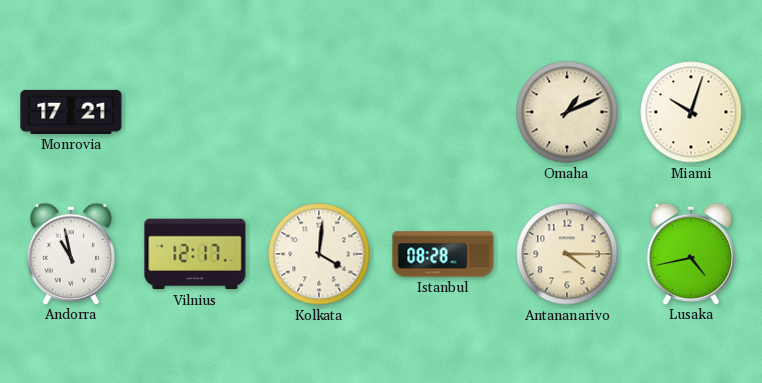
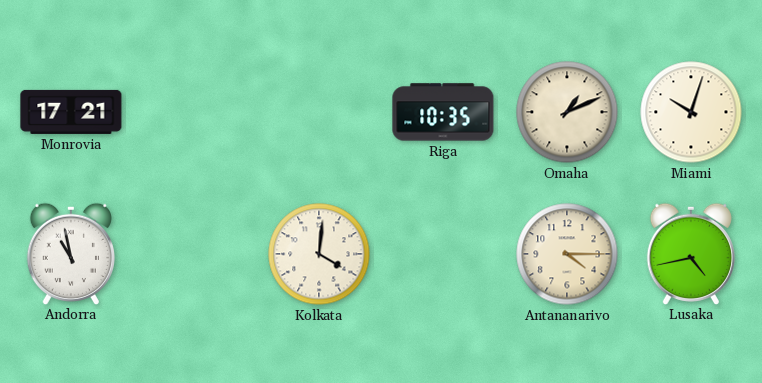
Riga: none -> 10:35
Vilnius: 12:17 -> none
Istanbul: 08:28 -> none
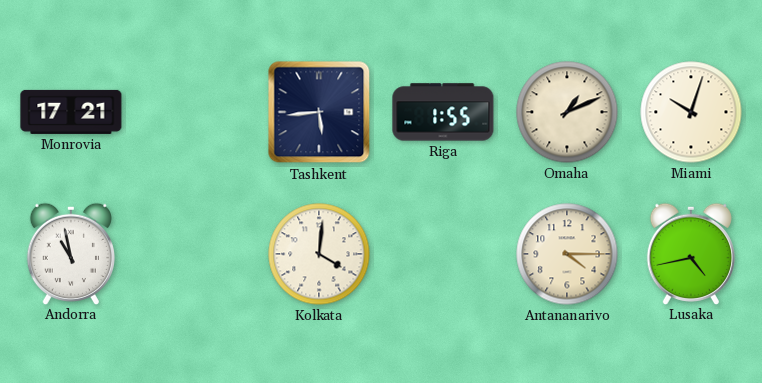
Tashkent: none -> 5:44
Riga: 10:35 -> 1:55
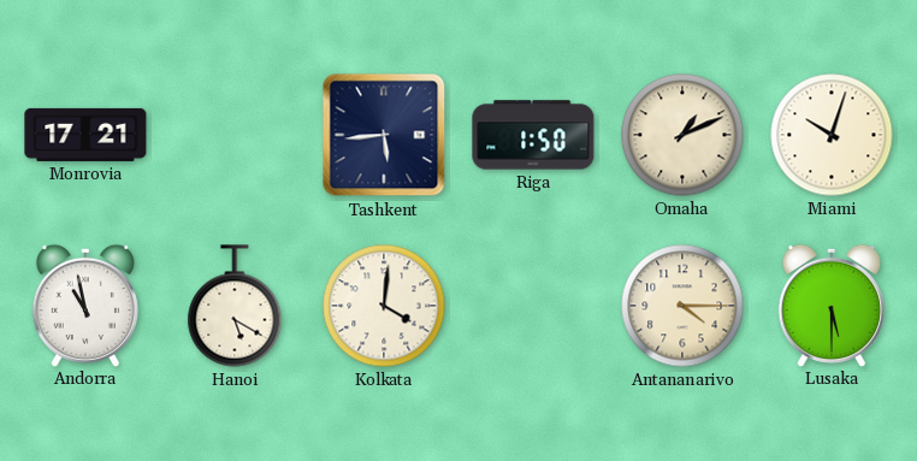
Riga: 1:55 -> 1:50
Hanoi: none -> 5:20
Lusaka: 4:43 -> 5:30
